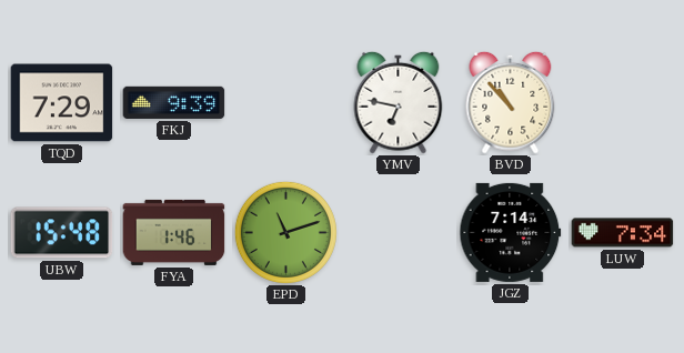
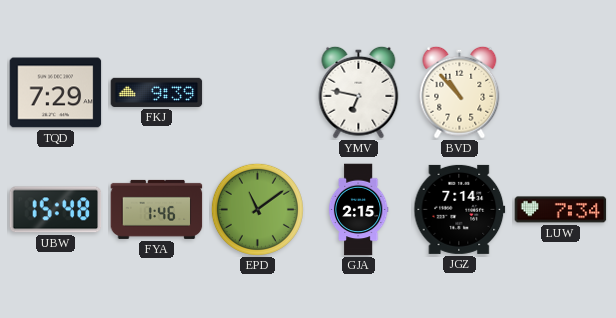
EPD: 11:12 -> 11:09
GJA: none -> 2:15
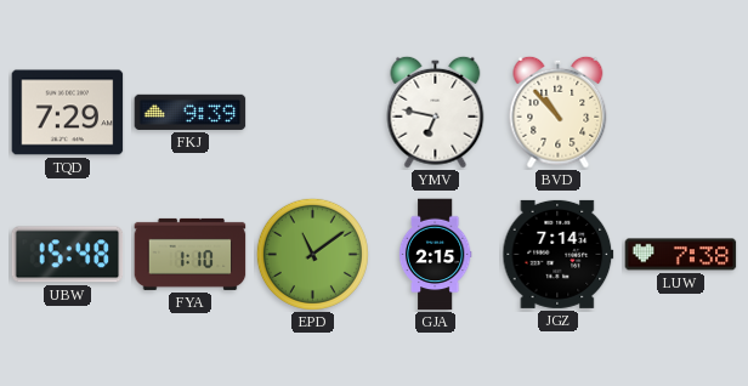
FYA: 1:46 -> 1:10
LUW: 7:34 -> 7:38
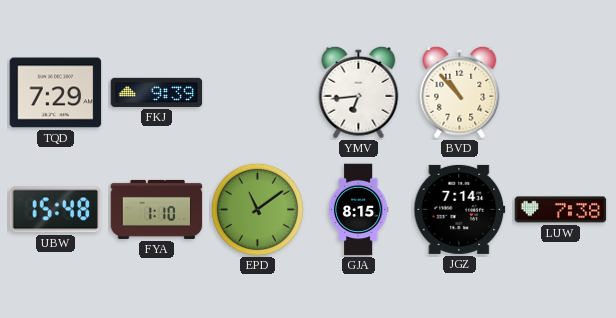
YMV: 6:47 -> 6:44
GJA: 2:15 -> 8:15
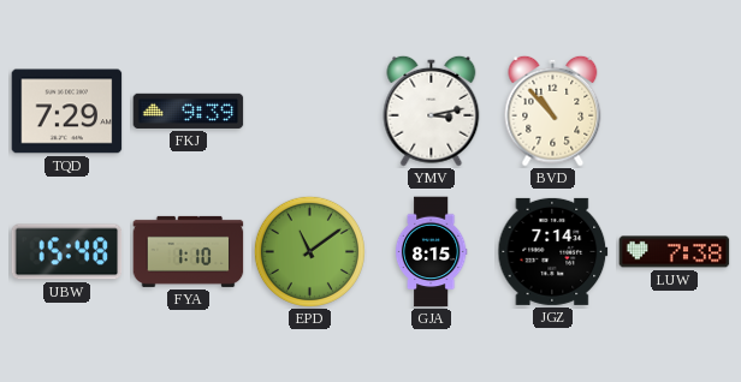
YMV: 6:44 -> 3:13
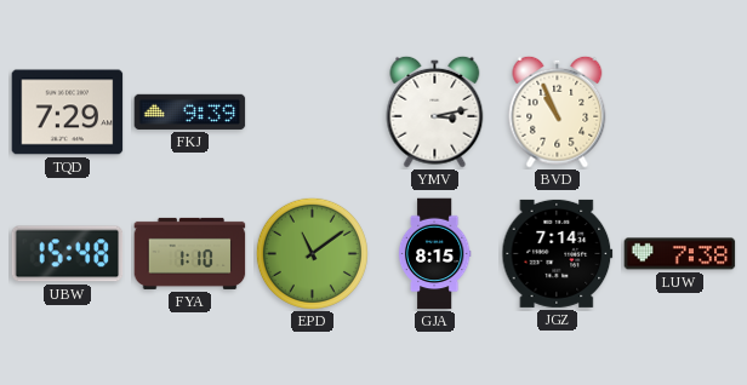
BVD: 10:53 -> 10:56
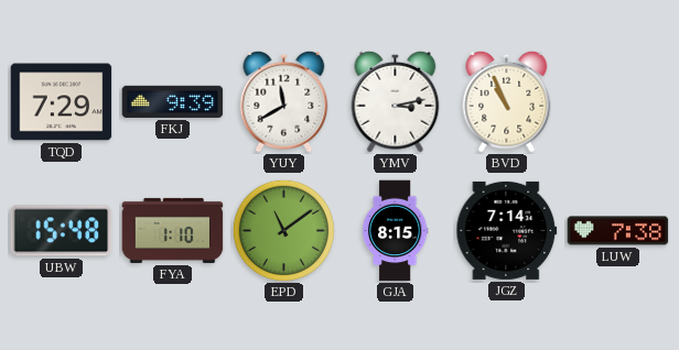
YUY: none -> 11:40
